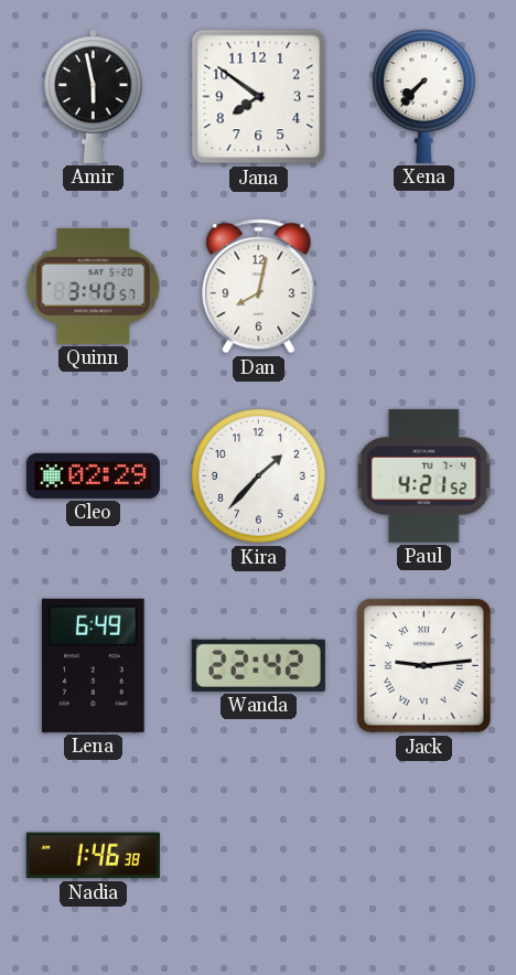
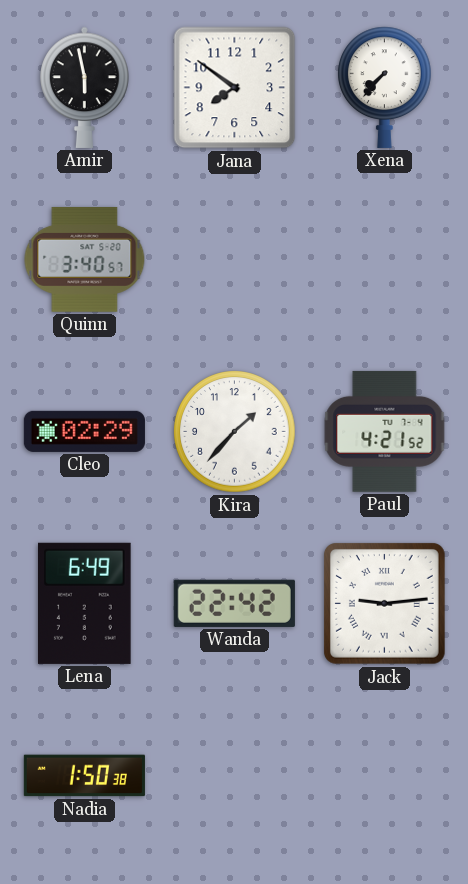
Dan: 8:02 -> none
Nadia: 1:46 -> 1:50
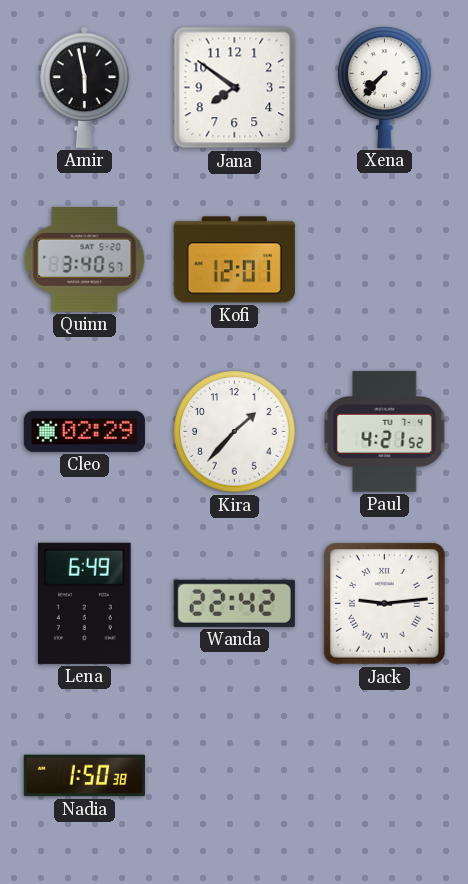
Kofi: none -> 12:01
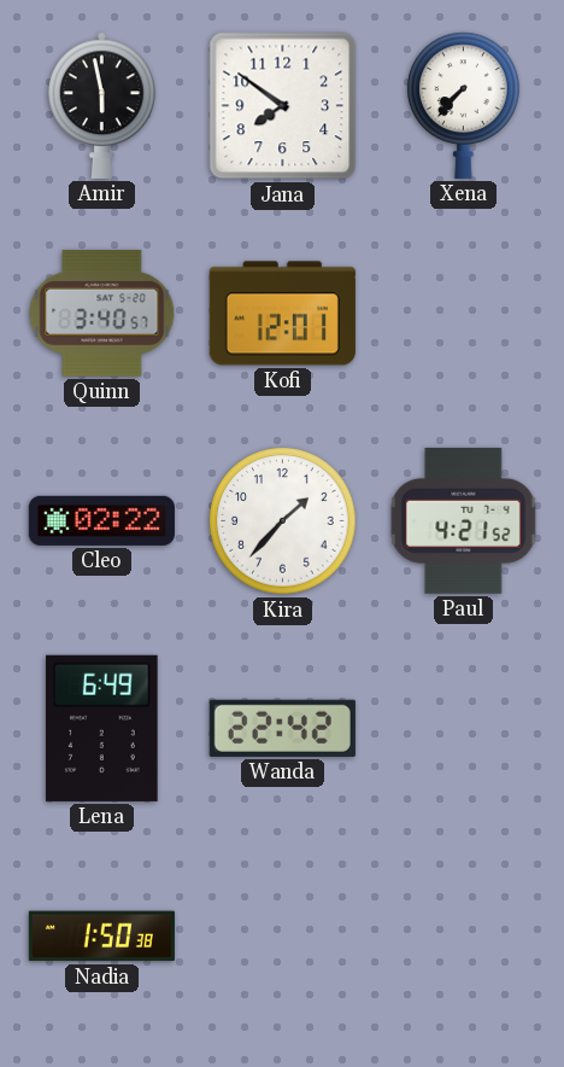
Cleo: 02:29 -> 02:22
Jack: 9:14 -> none
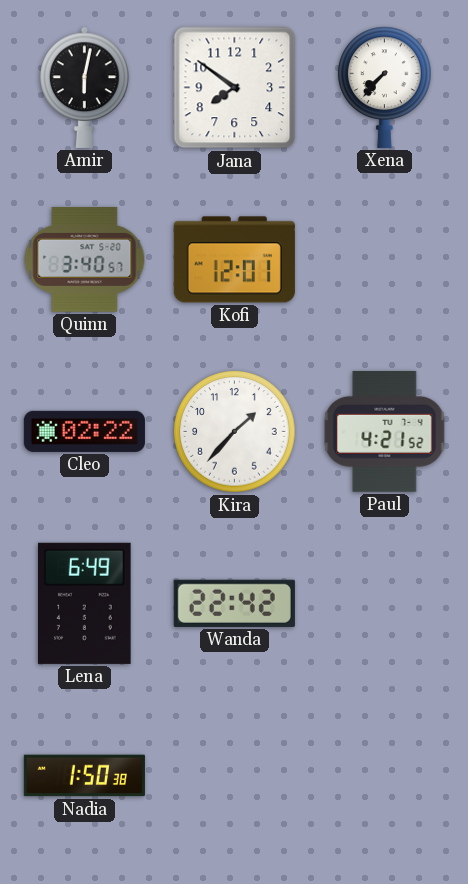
Amir: 5:58 -> 6:02
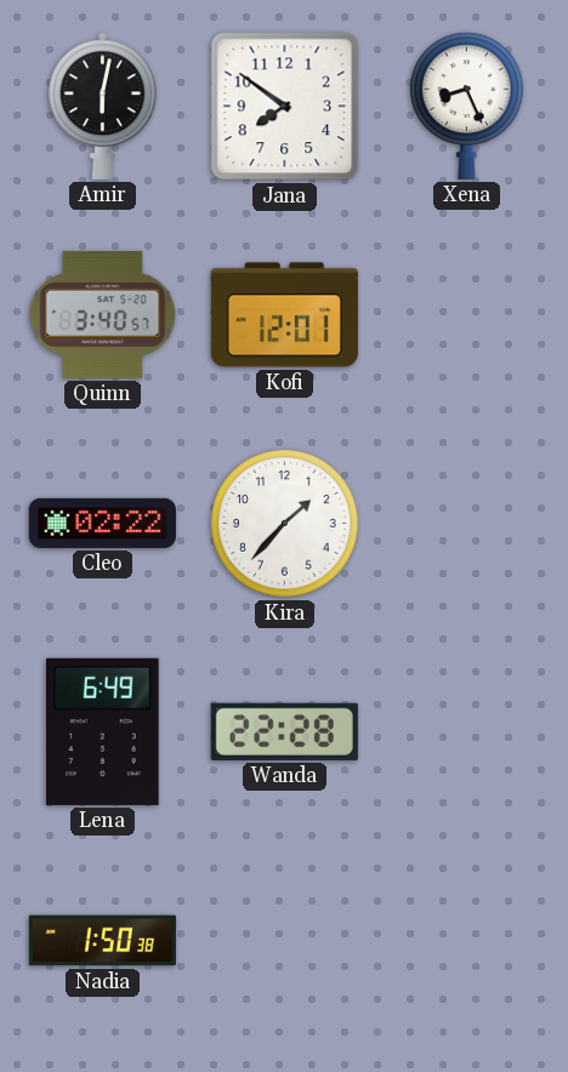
Xena: 7:37 -> 8:26
Paul: 4:21 -> none
Wanda: 22:42 -> 22:28
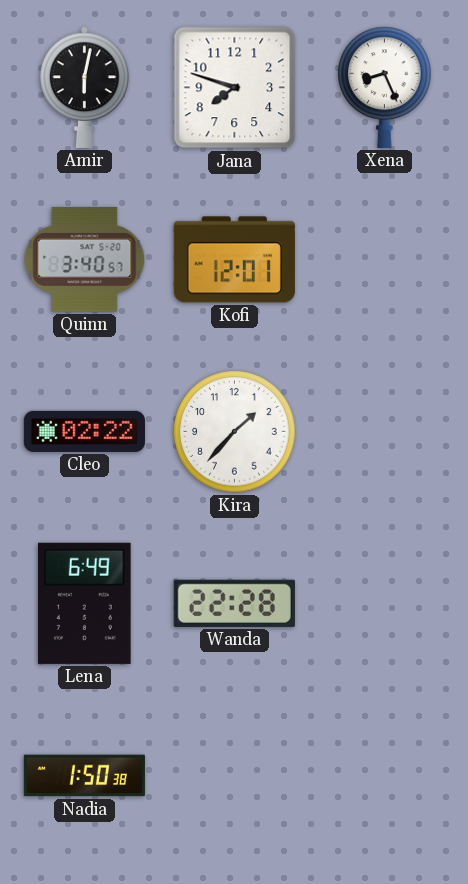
Jana: 7:51 -> 7:48
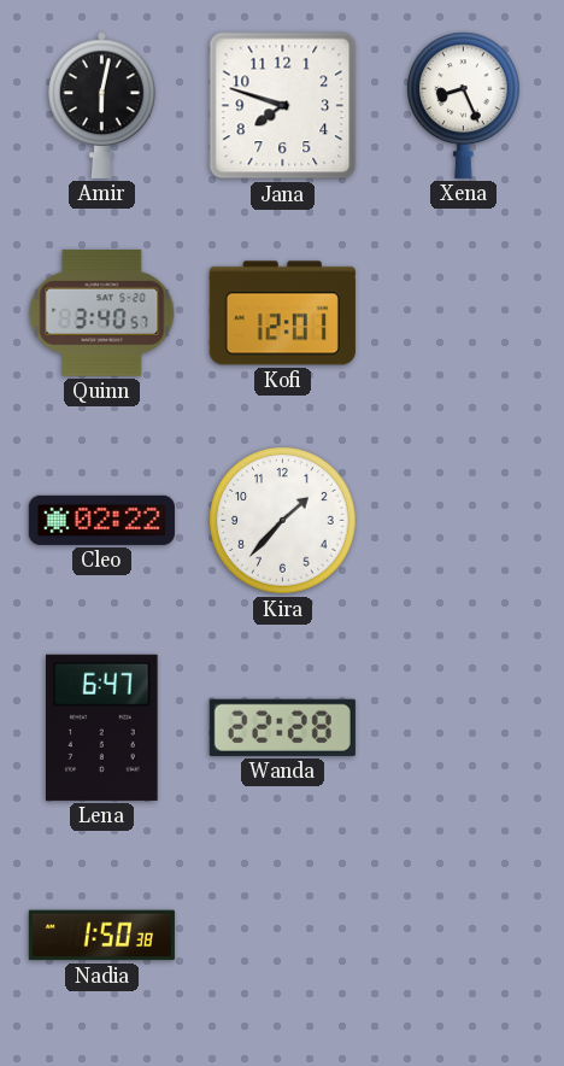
Lena: 6:49 -> 6:47
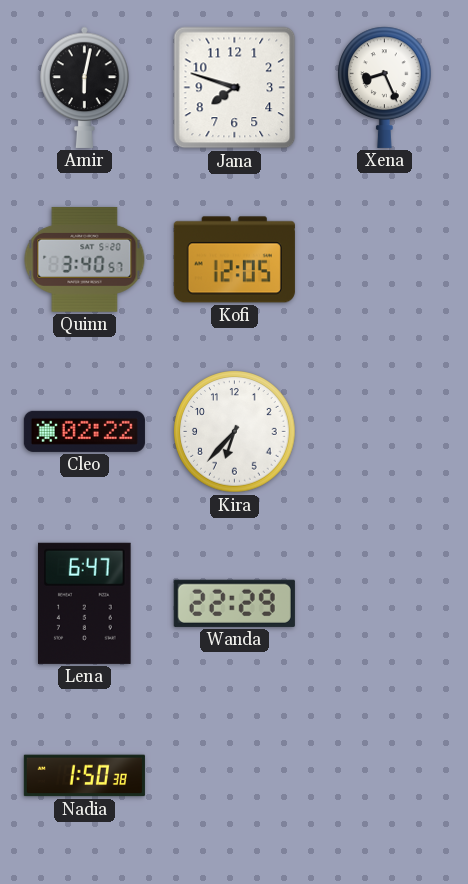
Kofi: 12:01 -> 12:05
Kira: 1:37 -> 6:37
Wanda: 22:28 -> 22:29
